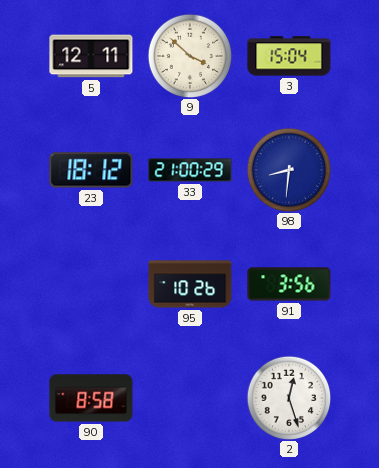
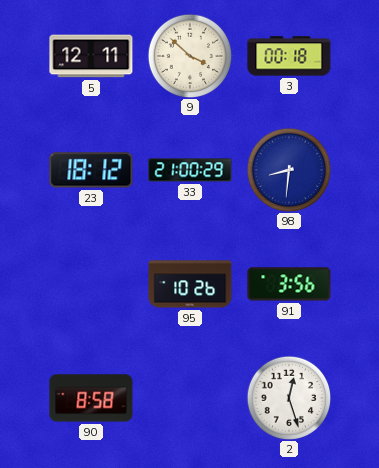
3: 15:04 -> 00:18
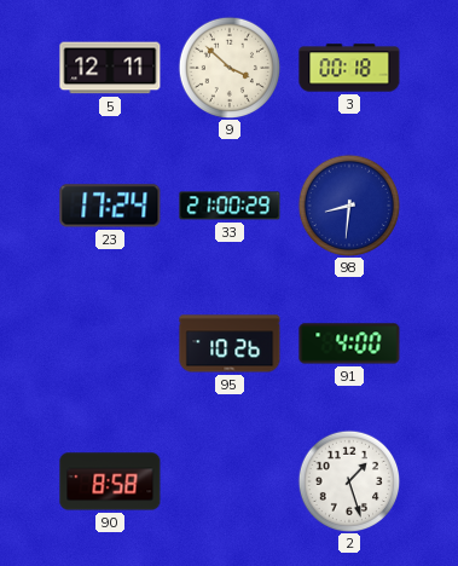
23: 18:12 -> 17:24
91: 3:56 -> 4:00
2: 12:27 -> 1:27
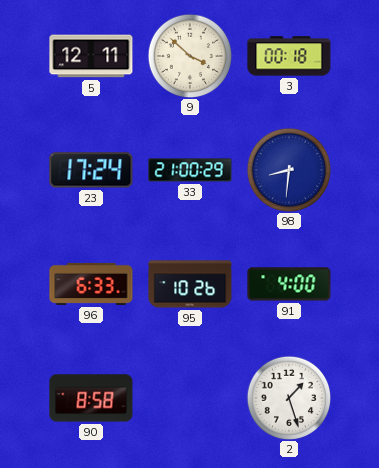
96: none -> 6:33
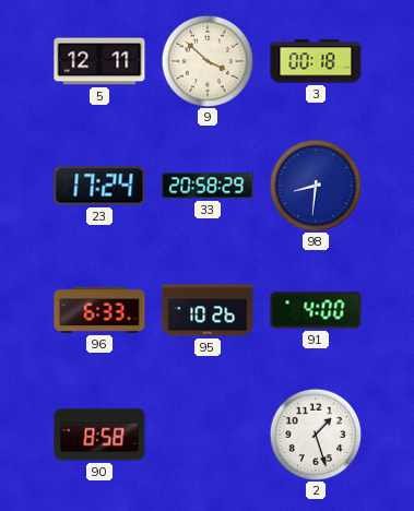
33: 21:00 -> 20:58
